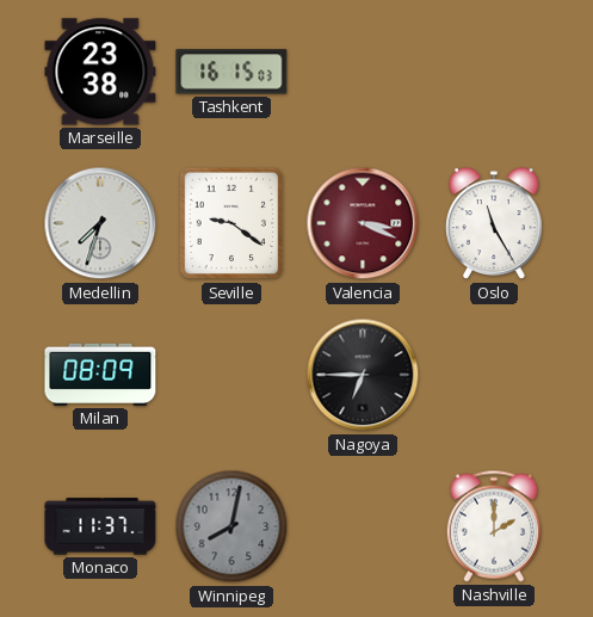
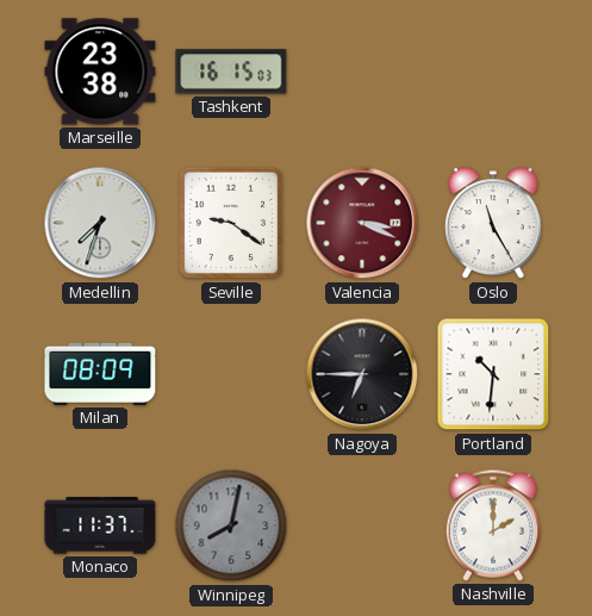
Portland: none -> 10:31
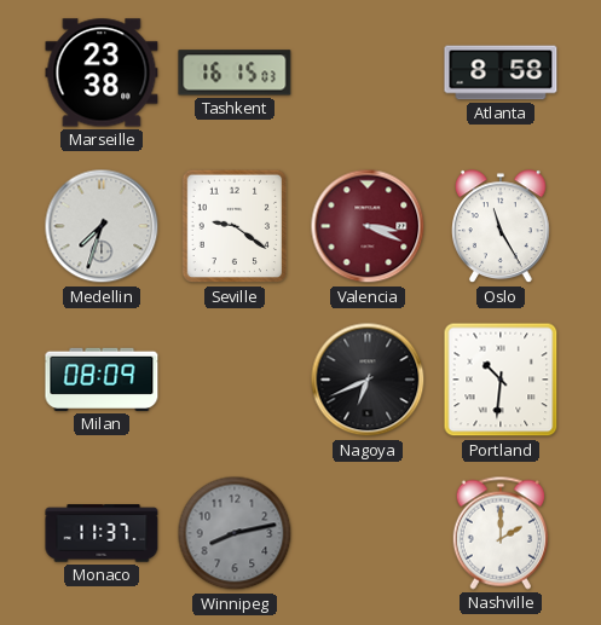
Atlanta: none -> 8:58
Nagoya: 6:45 -> 6:41
Winnipeg: 8:02 -> 8:13
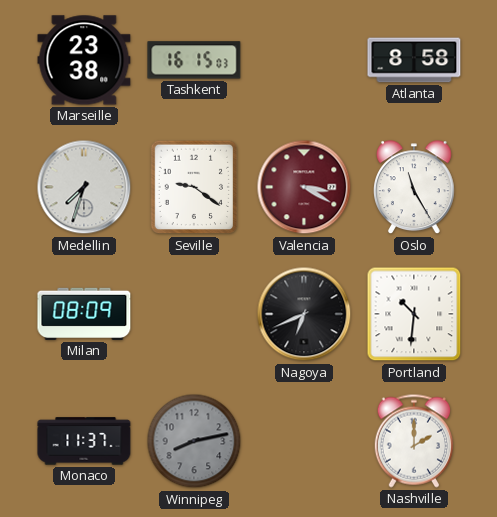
Valencia: 3:19 -> 3:20
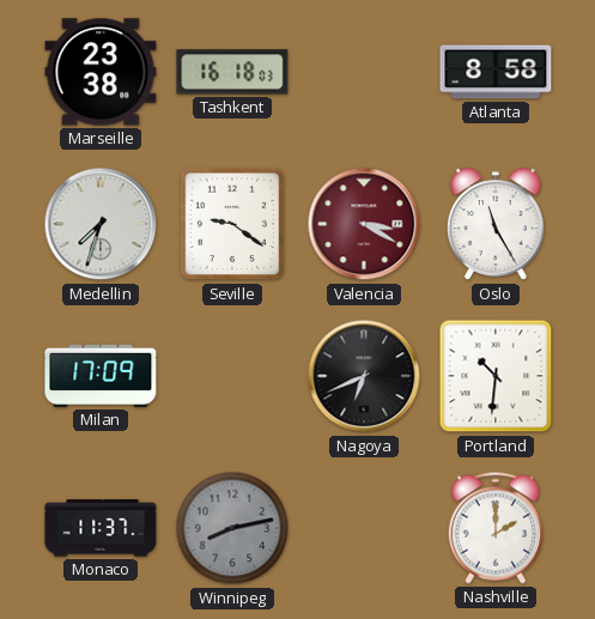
Tashkent: 16:15 -> 16:18
Milan: 08:09 -> 17:09
